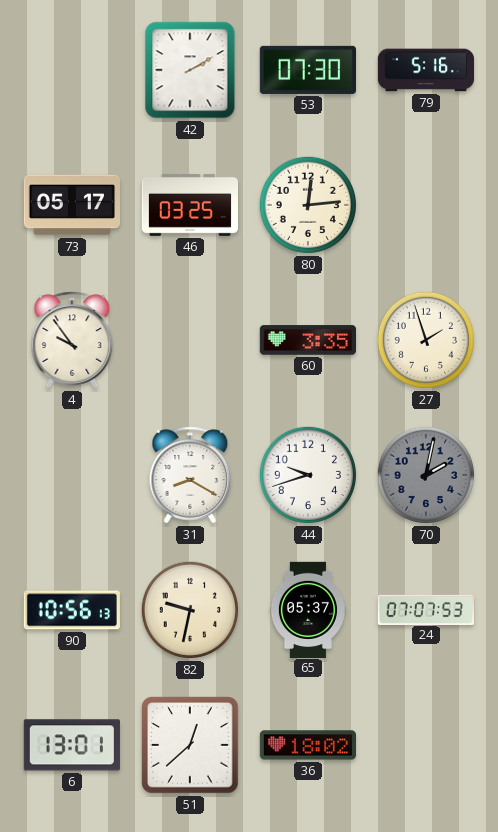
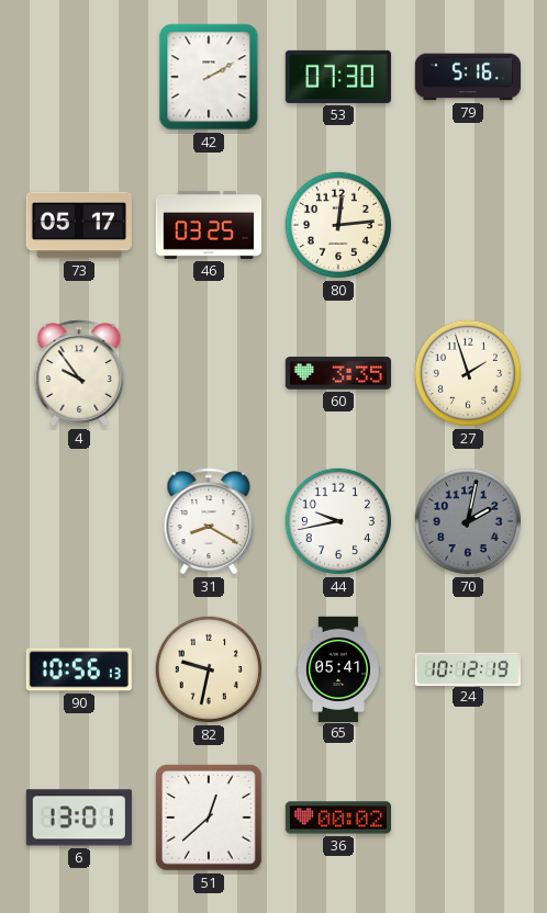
44: 9:42 -> 9:43
65: 05:37 -> 05:41
24: 07:07 -> 10:12
36: 18:02 -> 00:02
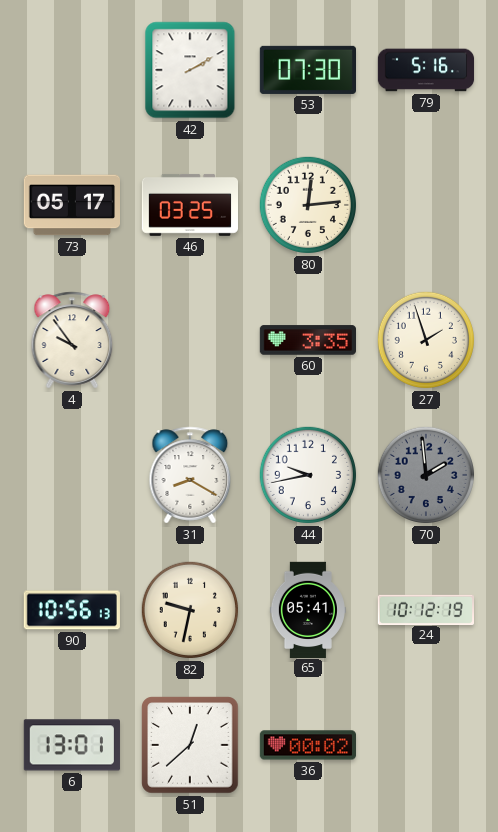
70: 2:02 -> 1:59
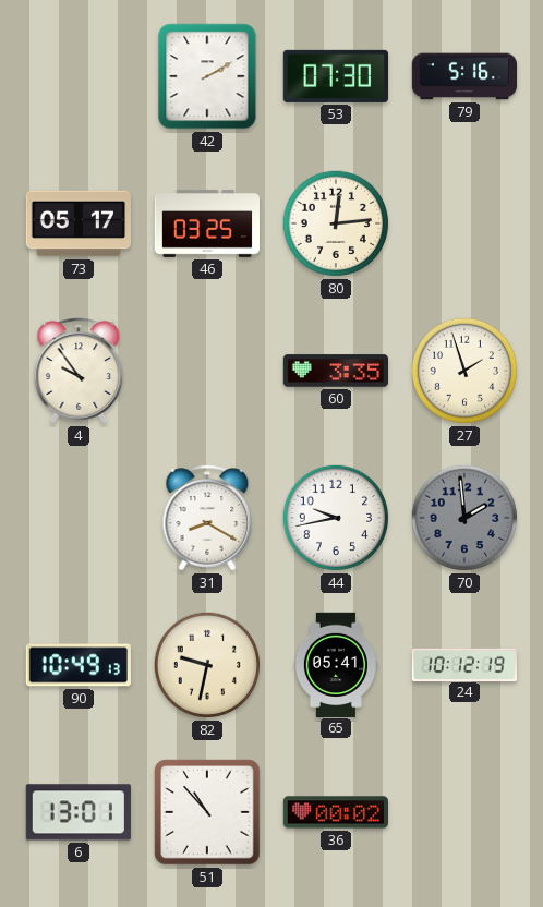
90: 10:56 -> 10:49
51: 12:38 -> 10:53
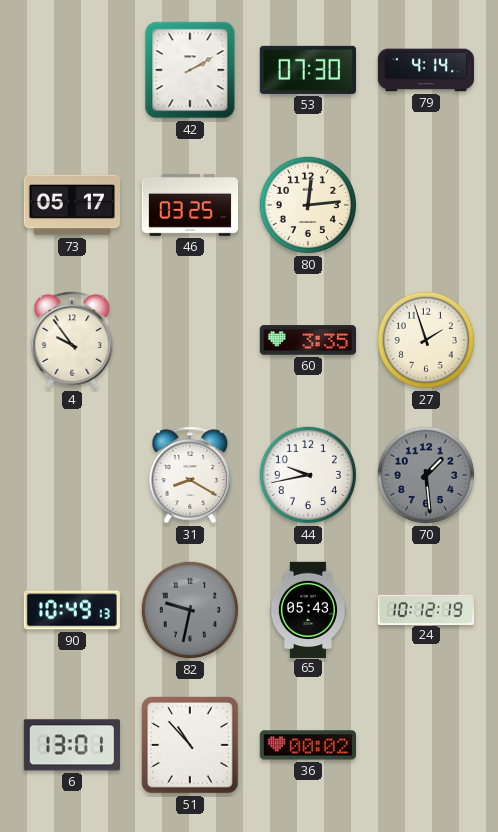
79: 5:16 -> 4:14
70: 1:59 -> 1:29
82 dial: cream -> grey
65: 05:41 -> 05:43
